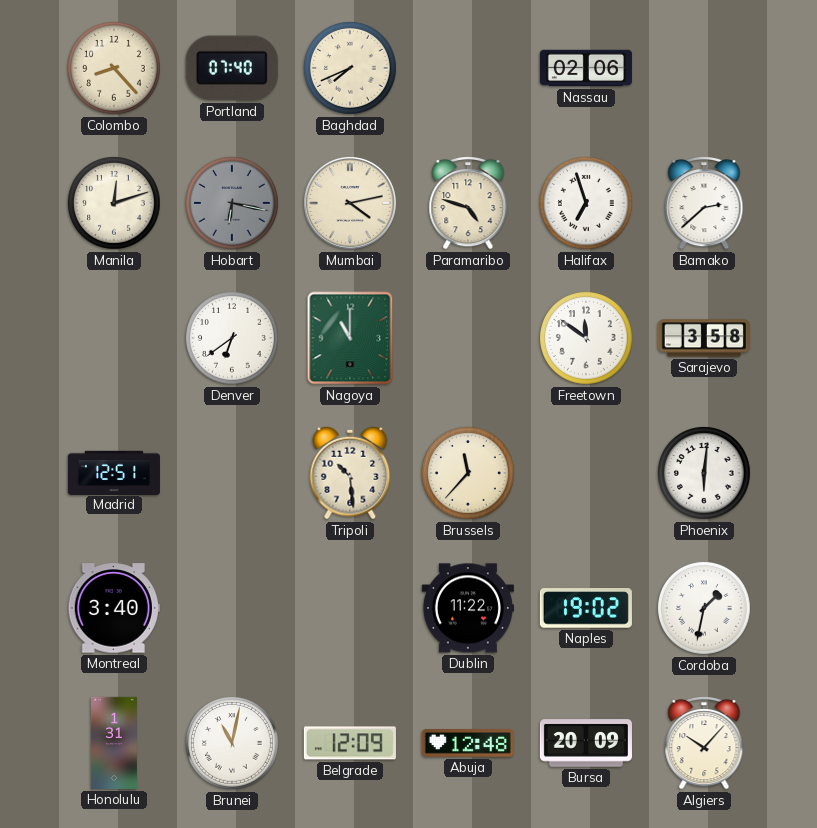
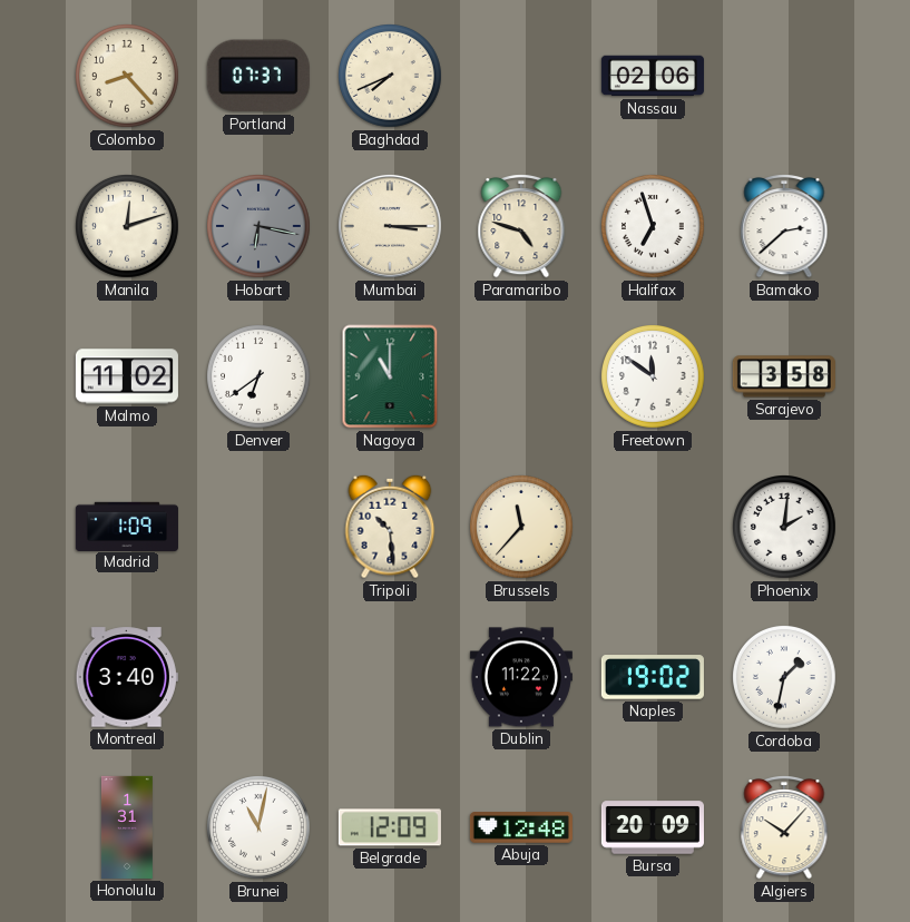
Portland: 07:40 -> 07:37
Mumbai: 4:13 -> 3:15
Malmo: none -> 11:02
Madrid: 12:51 -> 1:09
Phoenix: 6:01 -> 2:01
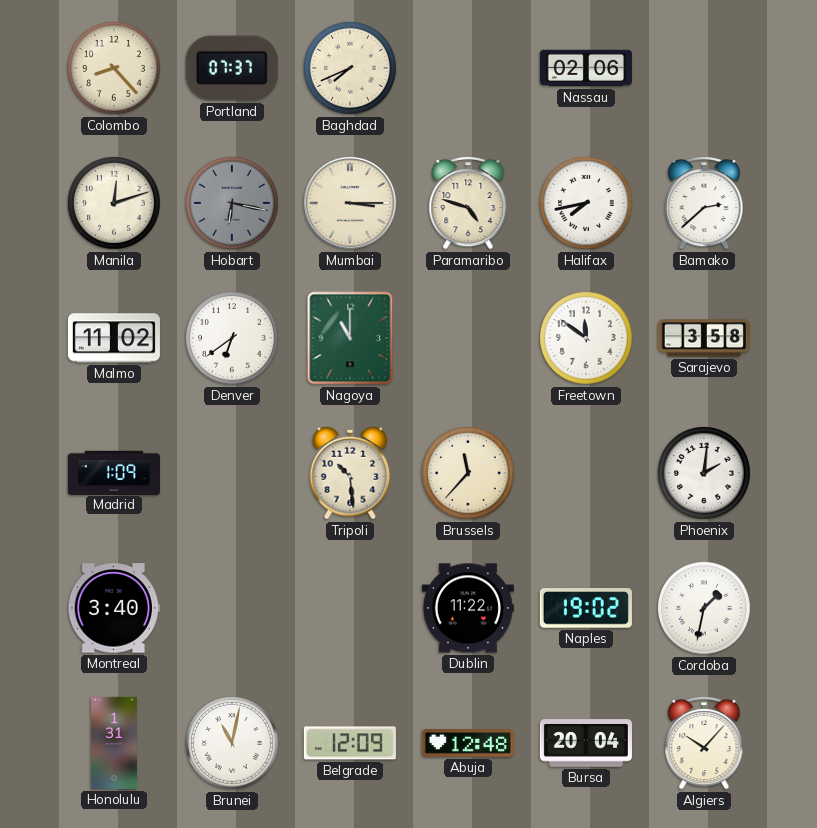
Halifax: 6:57 -> 7:43
Bursa: 20:09 -> 20:04
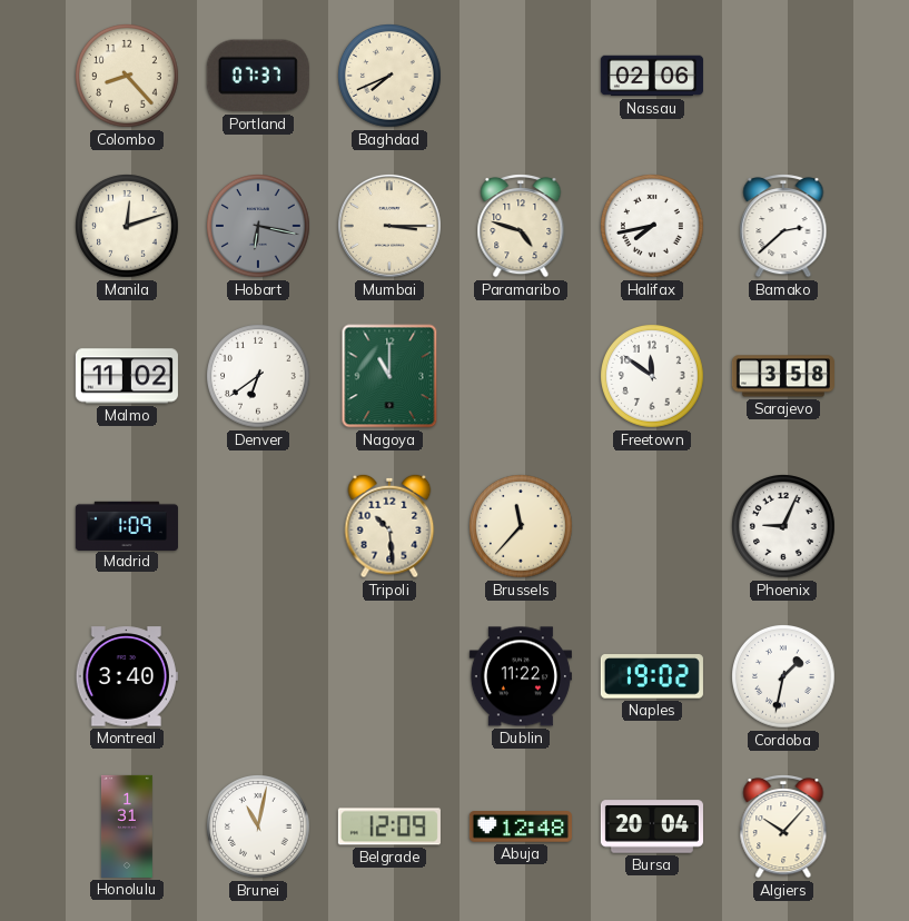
Phoenix: 2:01 -> 9:04
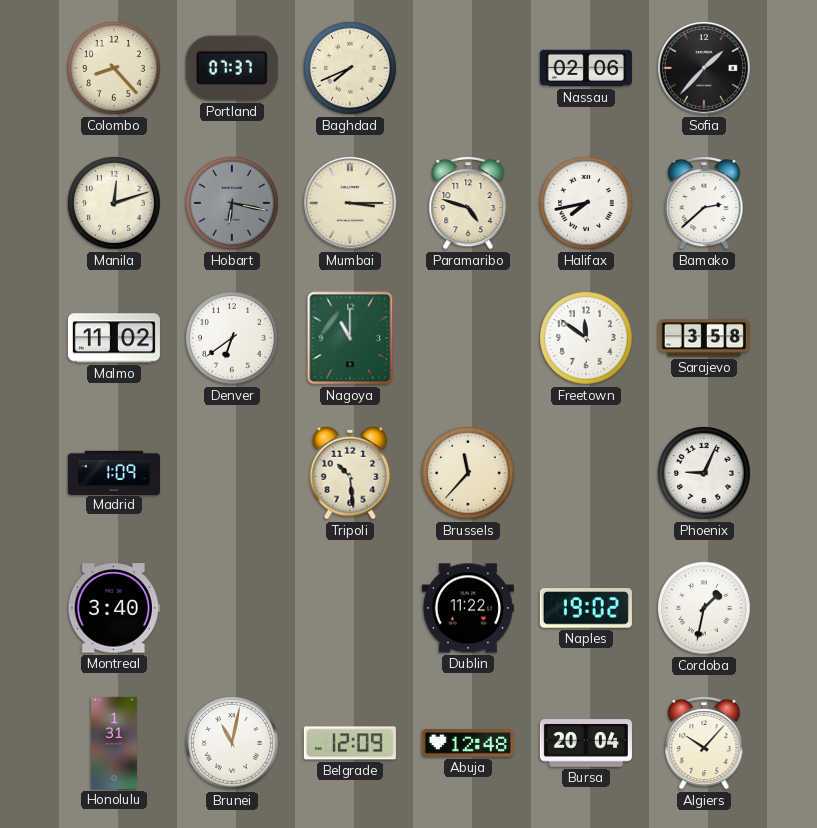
Sofia: none -> 1:37
